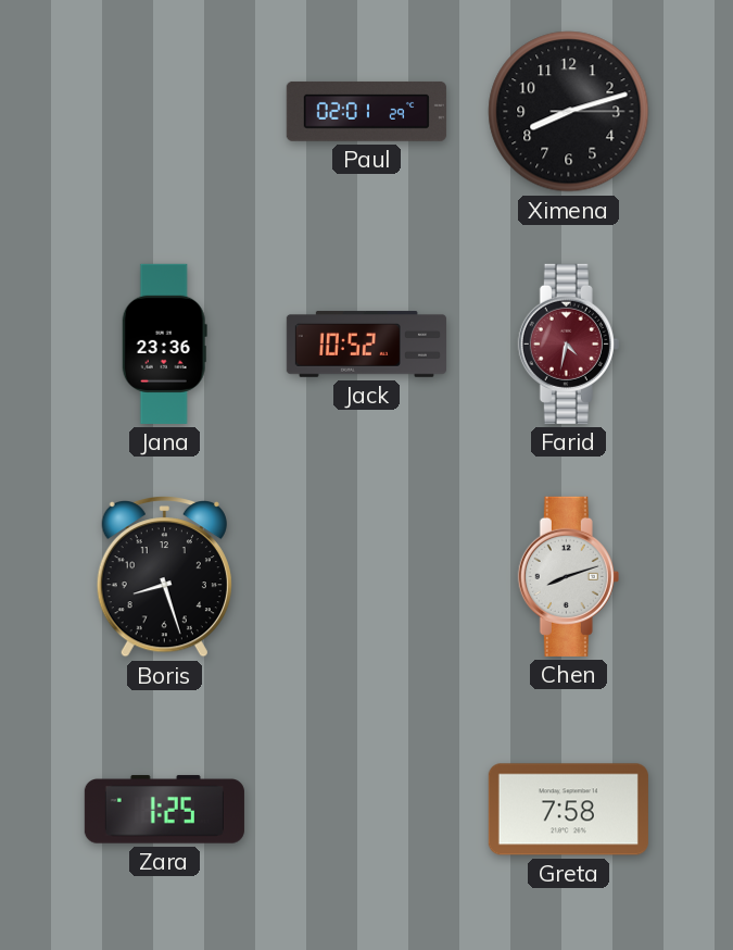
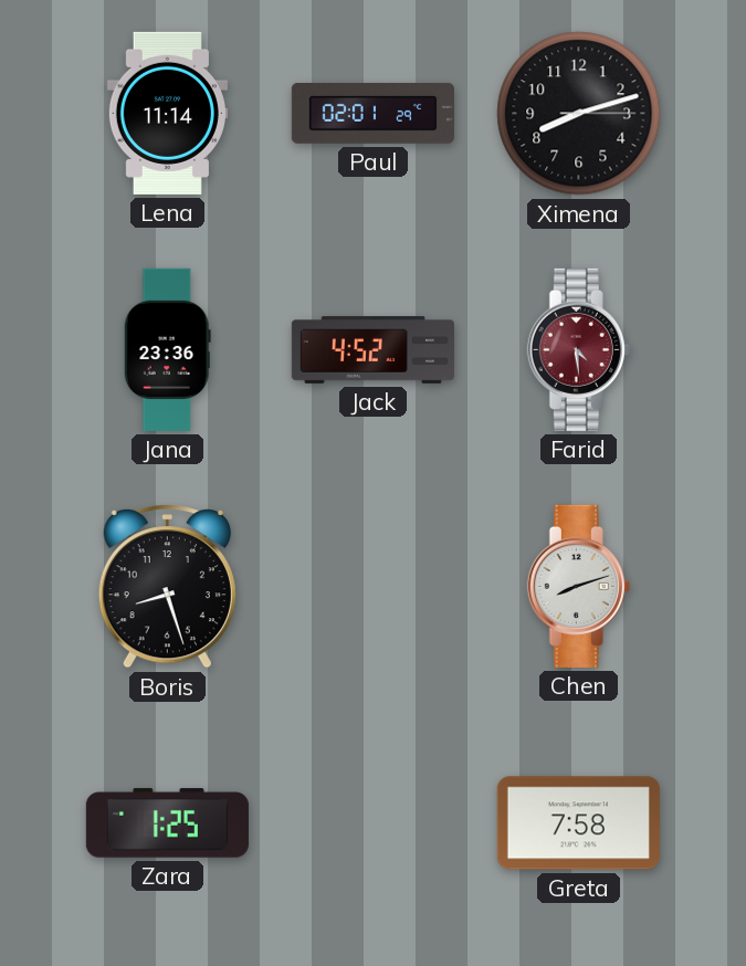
Lena: none -> 11:14
Jack: 10:52 -> 4:52
Farid: 4:32 -> 4:29
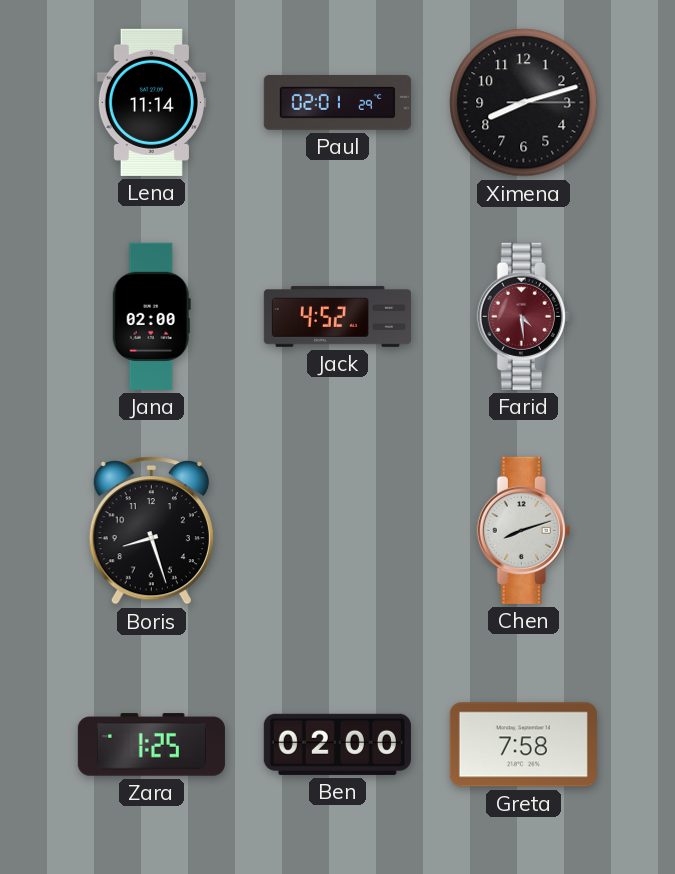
Jana: 23:36 -> 02:00
Ben: none -> 02:00
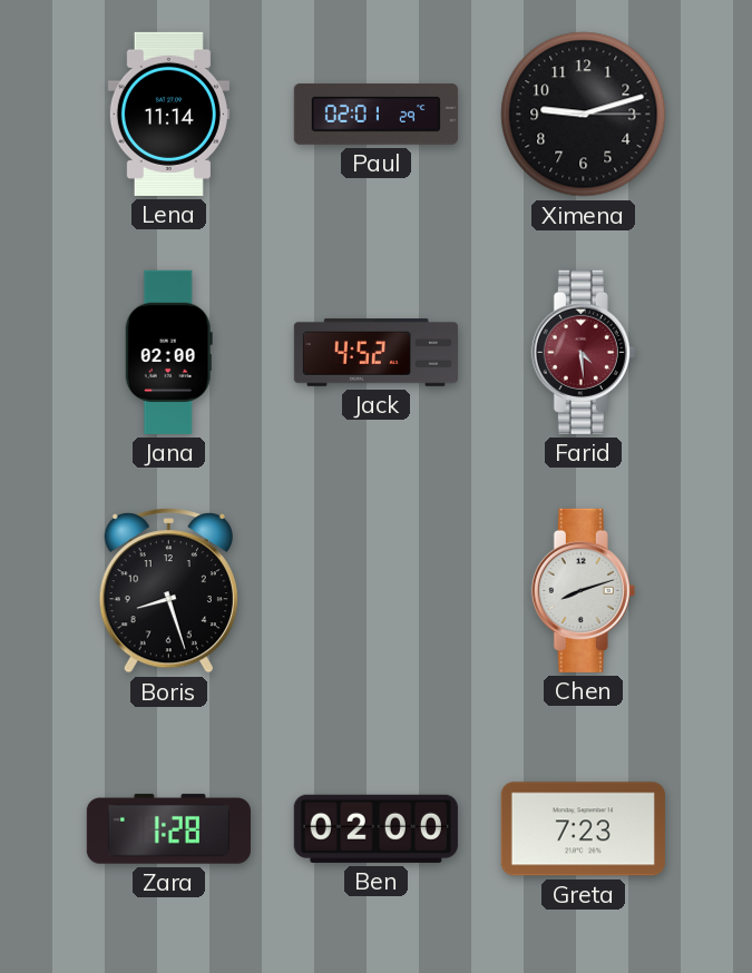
Ximena: 8:12 -> 9:12
Zara: 1:25 -> 1:28
Greta: 7:58 -> 7:23
